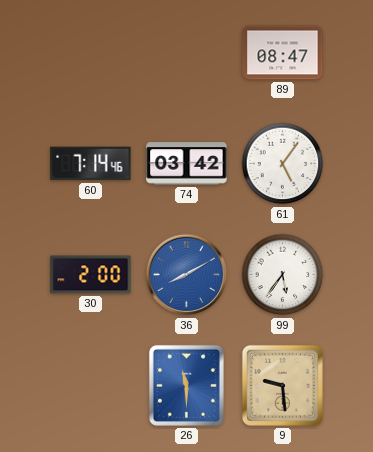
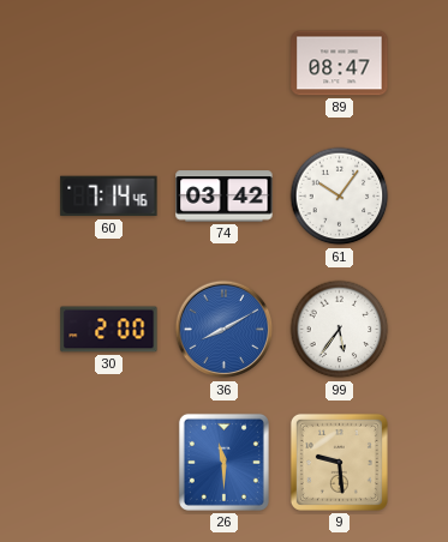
61: 5:06 -> 10:06
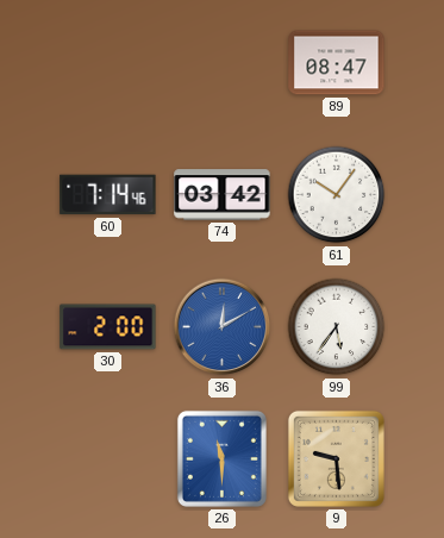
36: 8:10 -> 12:10
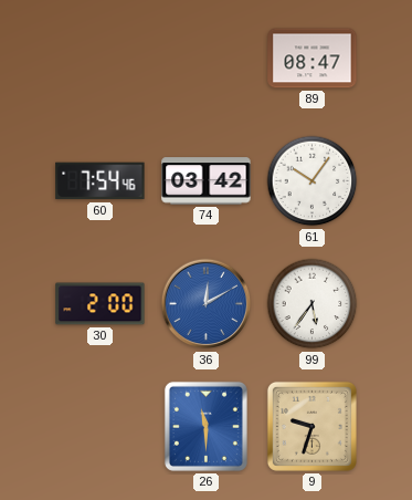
60: 7:14 -> 7:54
9: 9:29 -> 9:33
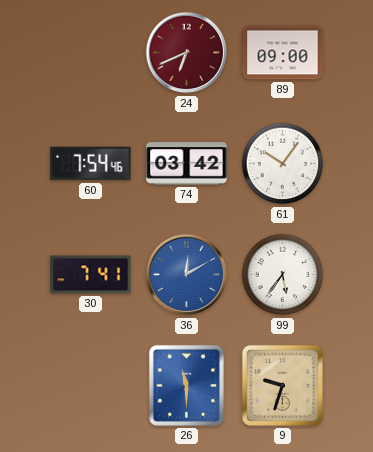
24: none -> 6:41
89: 08:47 -> 09:00
30: 2:00 -> 7:41
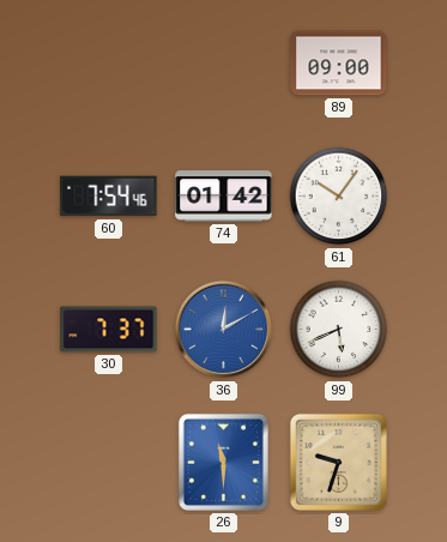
24: 6:41 -> none
74: 03:42 -> 01:42
30: 7:41 -> 7:37
99: 5:36 -> 5:41
